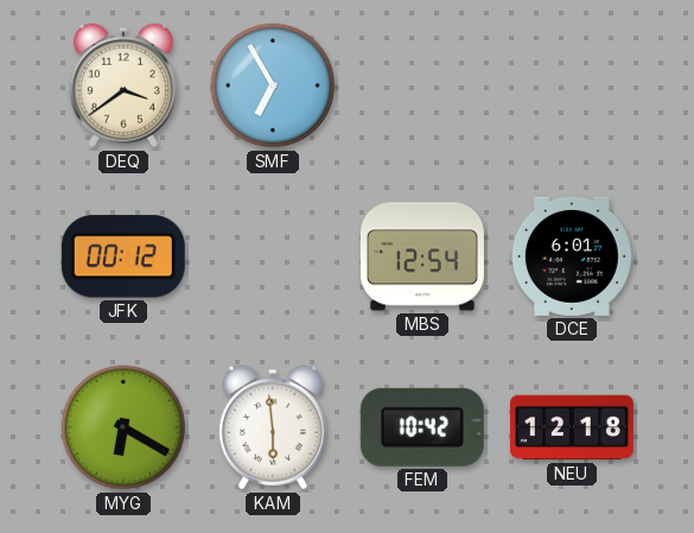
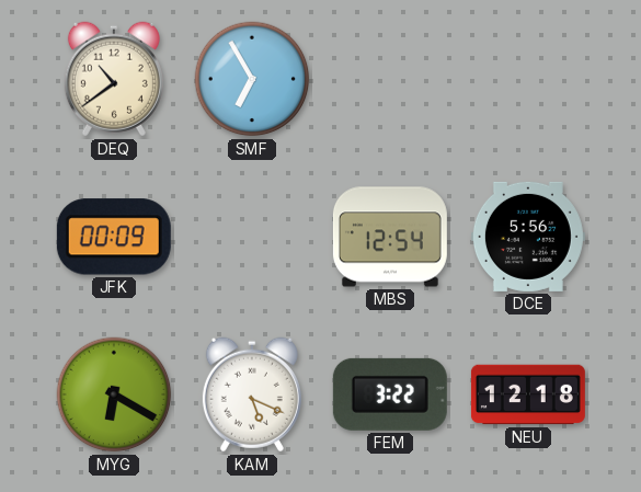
DEQ: 3:39 -> 10:39
JFK: 00:12 -> 00:09
DCE: 6:01 -> 5:56
KAM: 5:59 -> 5:19
FEM: 10:42 -> 3:22
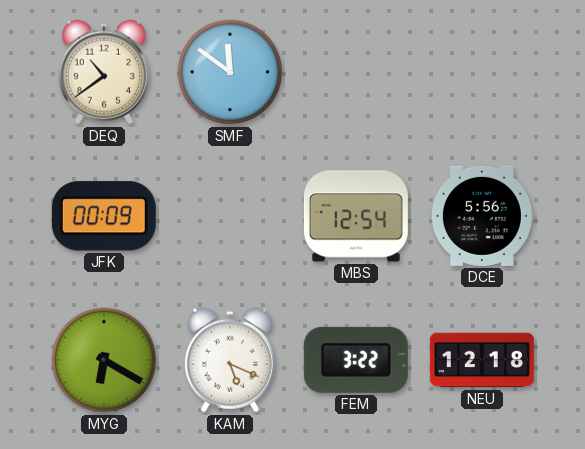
SMF: 6:55 -> 11:51
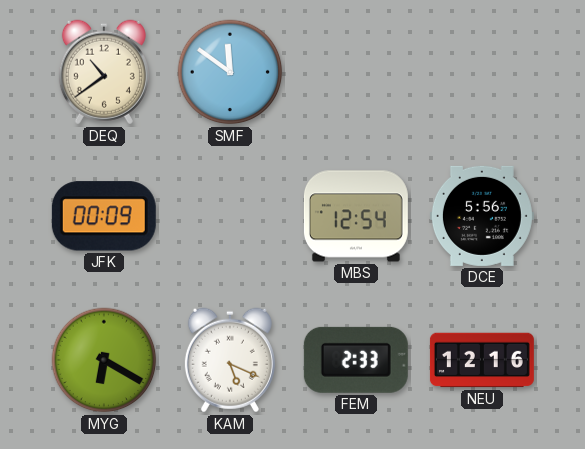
FEM: 3:22 -> 2:33
NEU: 12:18 -> 12:16
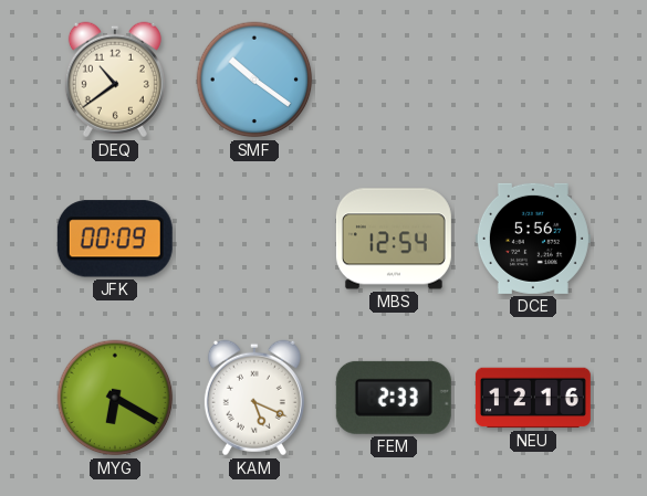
SMF: 11:51 -> 10:21
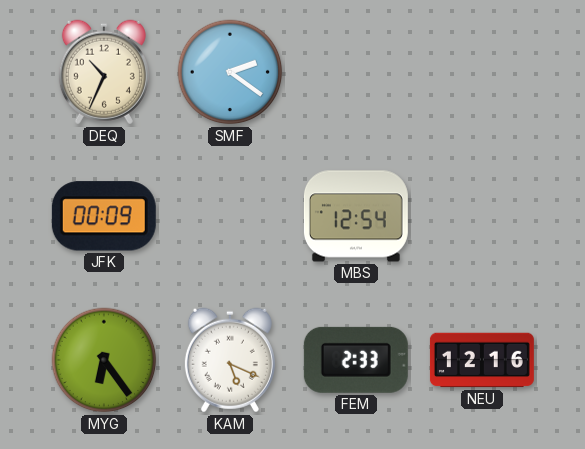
DEQ: 10:39 -> 10:34
SMF: 10:21 -> 2:21
DCE: 5:56 -> none
MYG: 6:20 -> 6:24
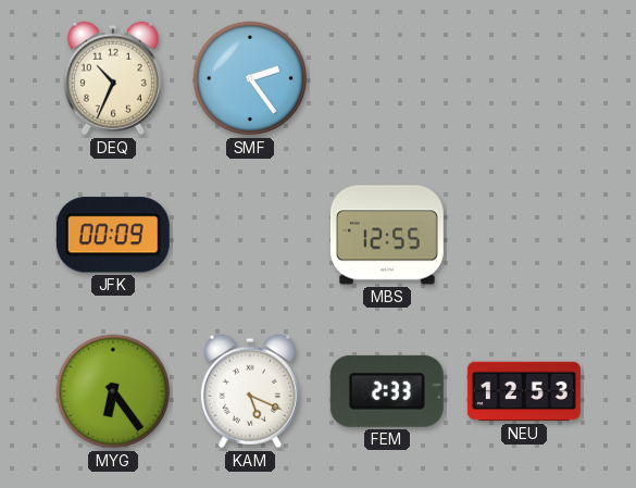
SMF: 2:21 -> 2:24
MBS: 12:54 -> 12:55
NEU: 12:16 -> 12:53
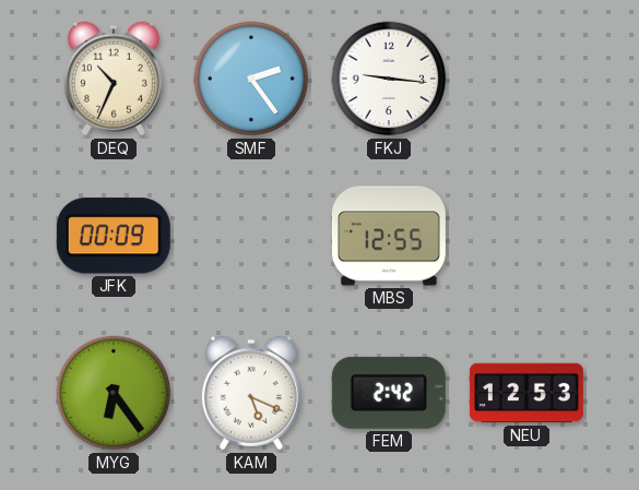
FKJ: none -> 9:16
FEM: 2:33 -> 2:42
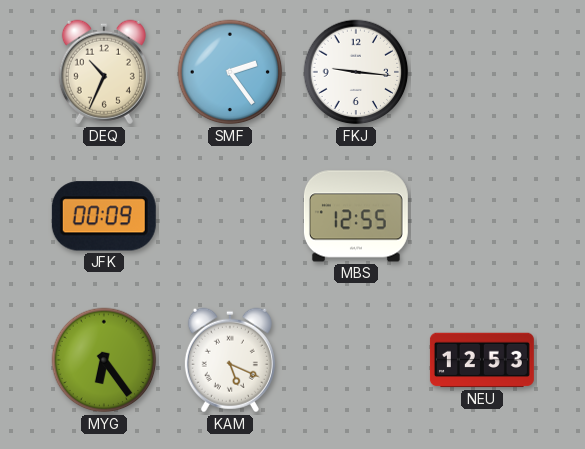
FEM: 2:42 -> none
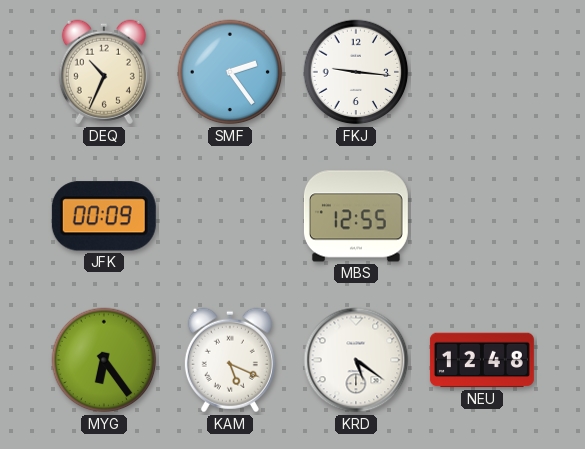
KRD: none -> 5:21
NEU: 12:53 -> 12:48
